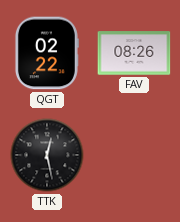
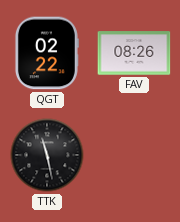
TTK: 12:28 -> 11:28
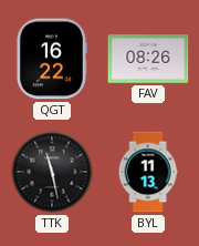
QGT: 02:22 -> 16:22
BYL: none -> 11:13
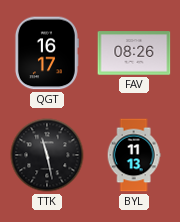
QGT: 16:22 -> 16:17
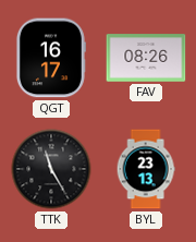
TTK: 11:28 -> 11:25
BYL: 11:13 -> 23:13
